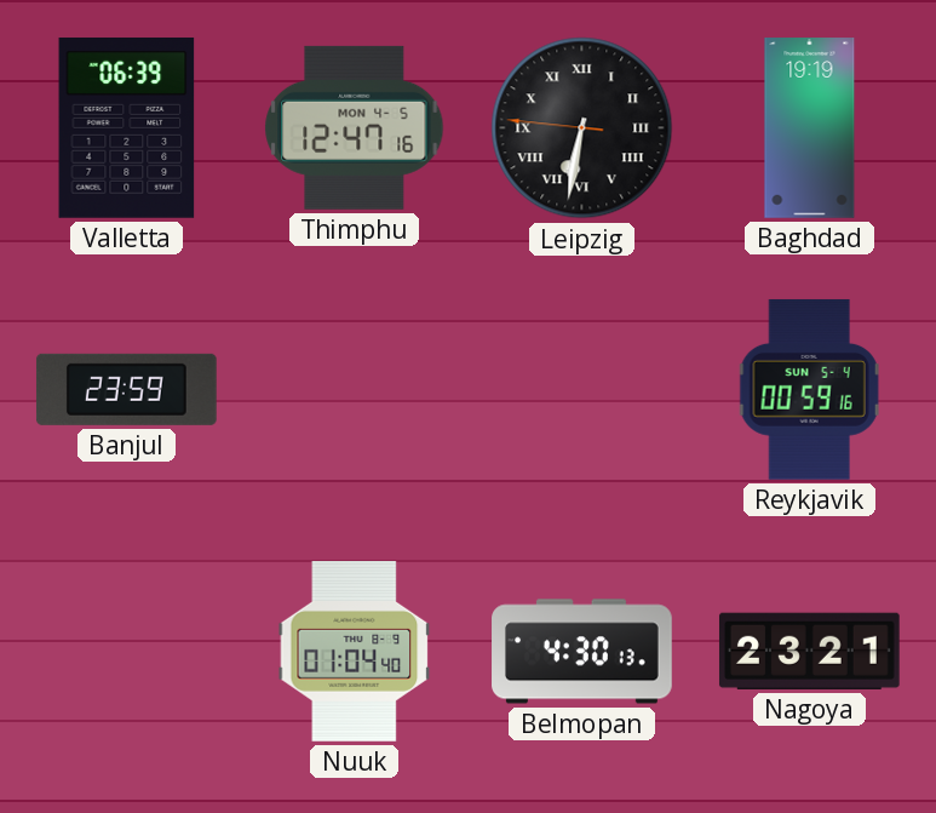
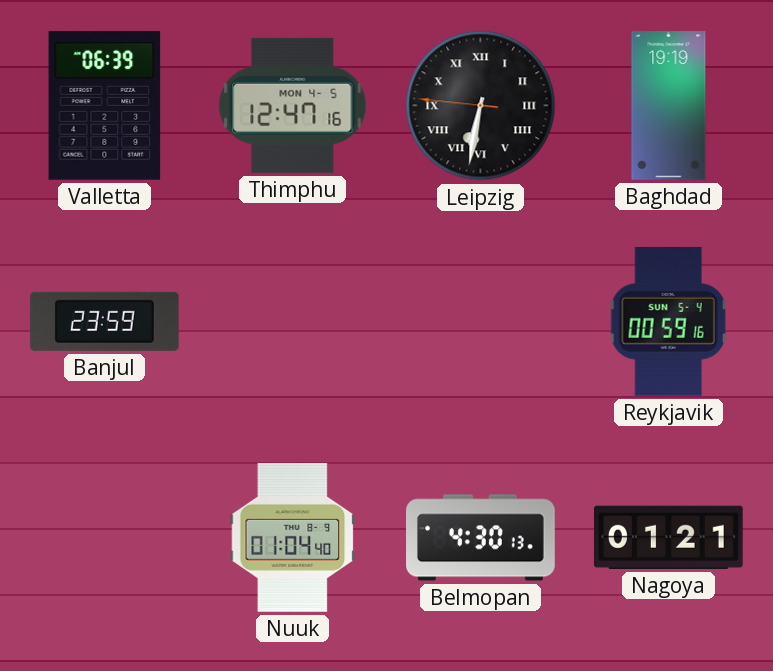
Nagoya: 23:21 -> 01:21
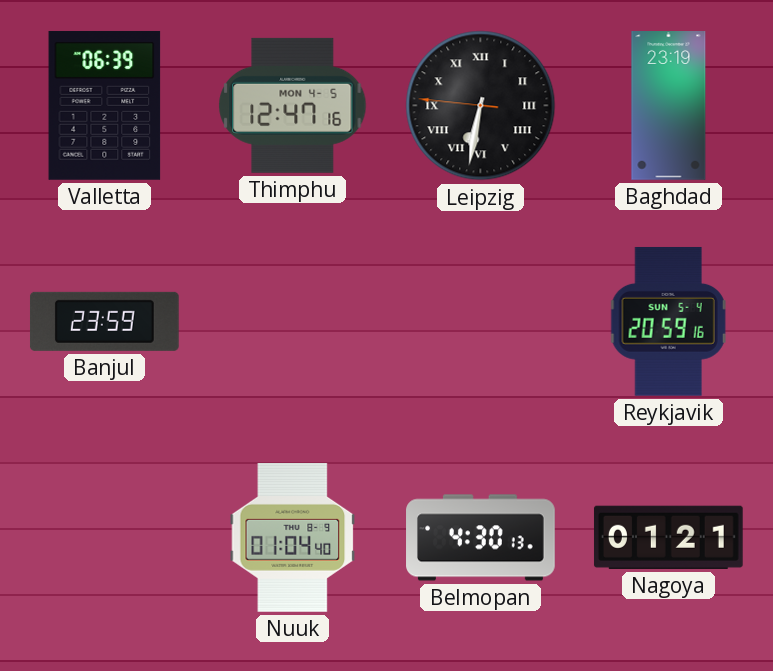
Baghdad: 19:19 -> 23:19
Reykjavik: 00:59 -> 20:59
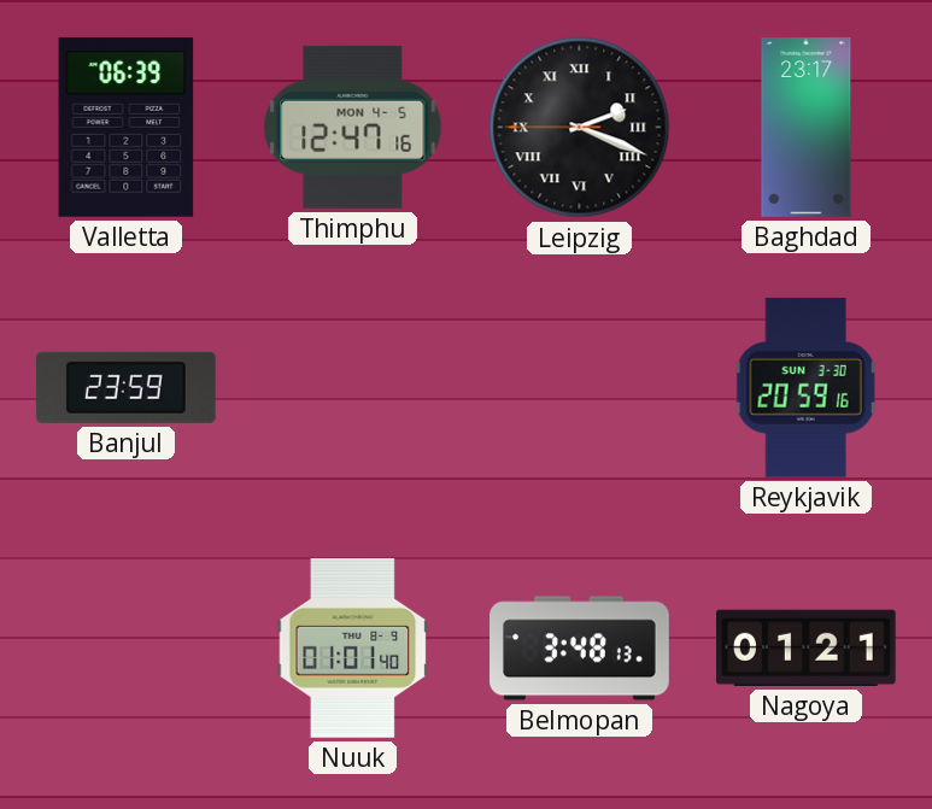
Leipzig: 6:31 -> 2:18
Baghdad: 23:19 -> 23:17
Reykjavik date: SUN 5-4 -> SUN 3-30
Nuuk: 01:04 -> 01:01
Belmopan: 4:30 -> 3:48
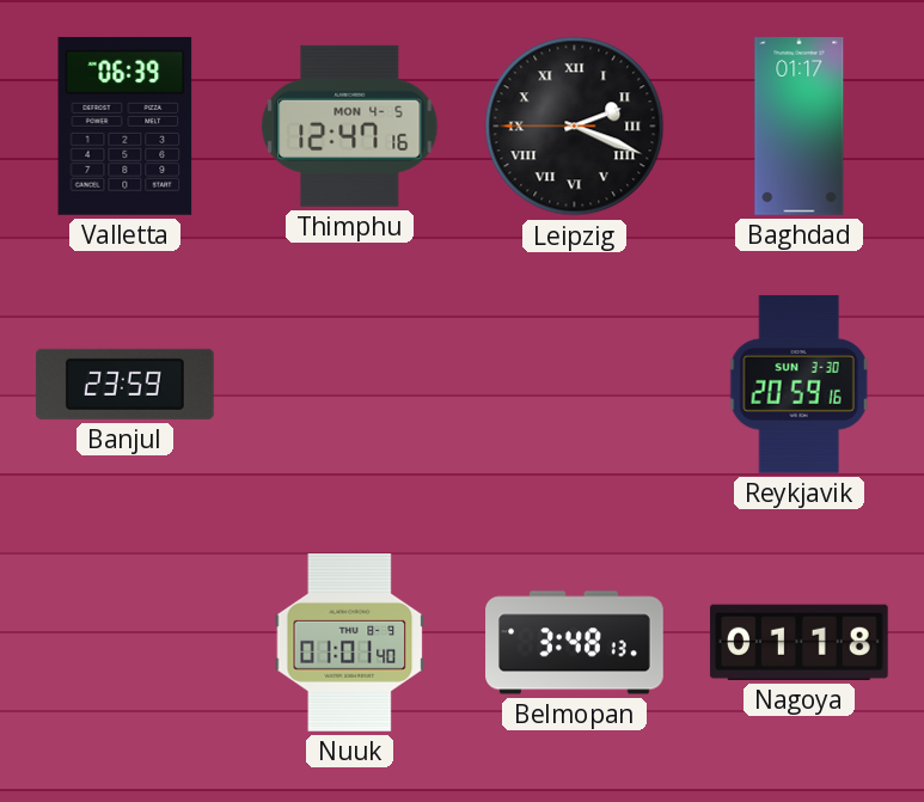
Baghdad: 23:17 -> 01:17
Nagoya: 01:21 -> 01:18
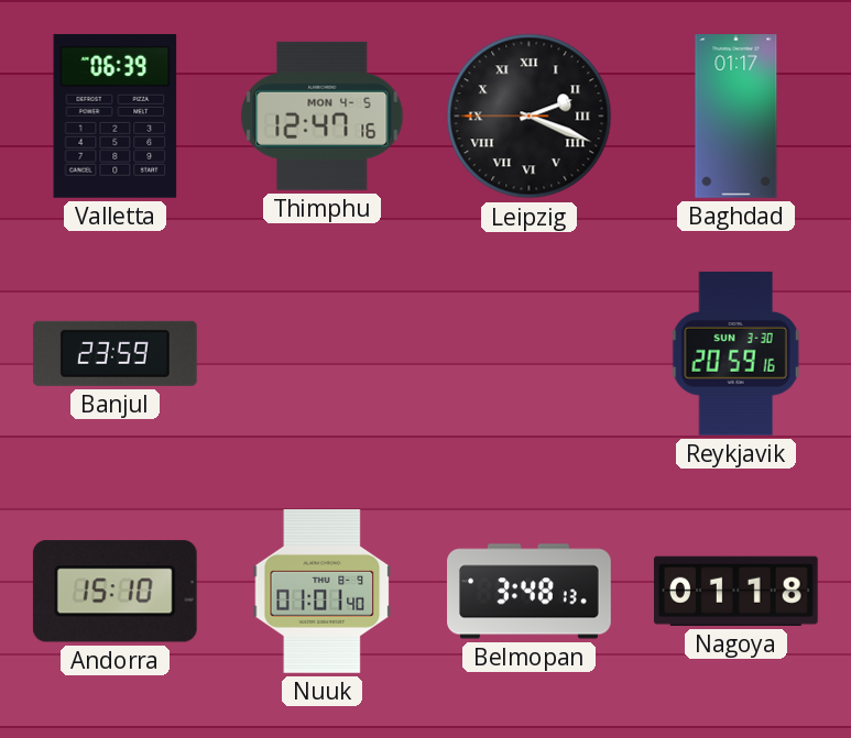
Andorra: none -> 15:10
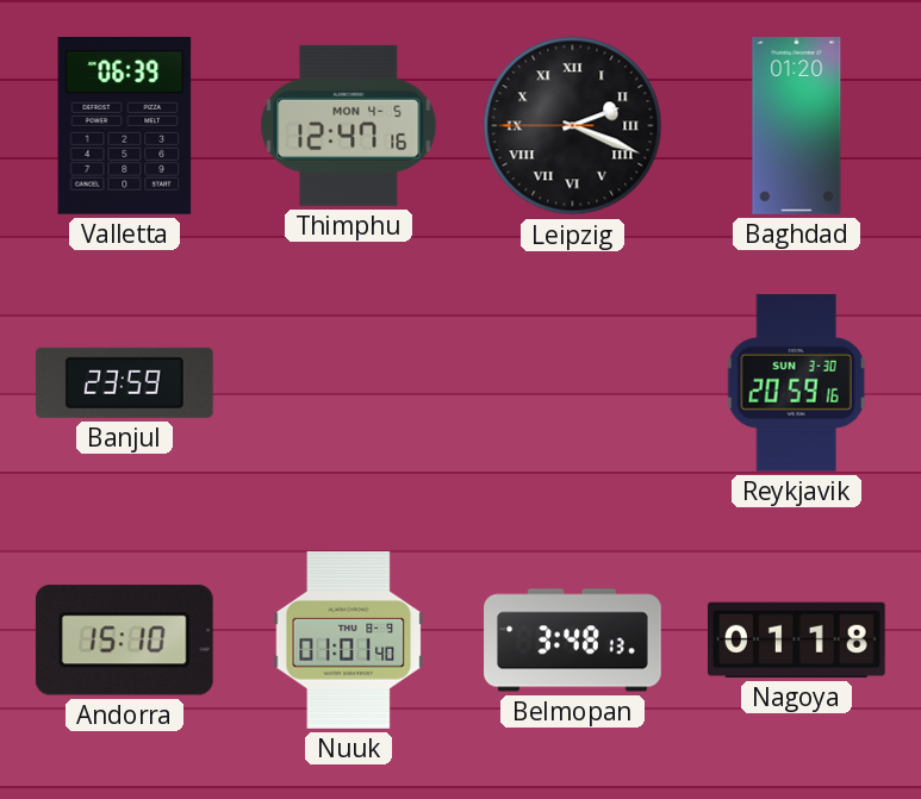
Baghdad: 01:17 -> 01:20
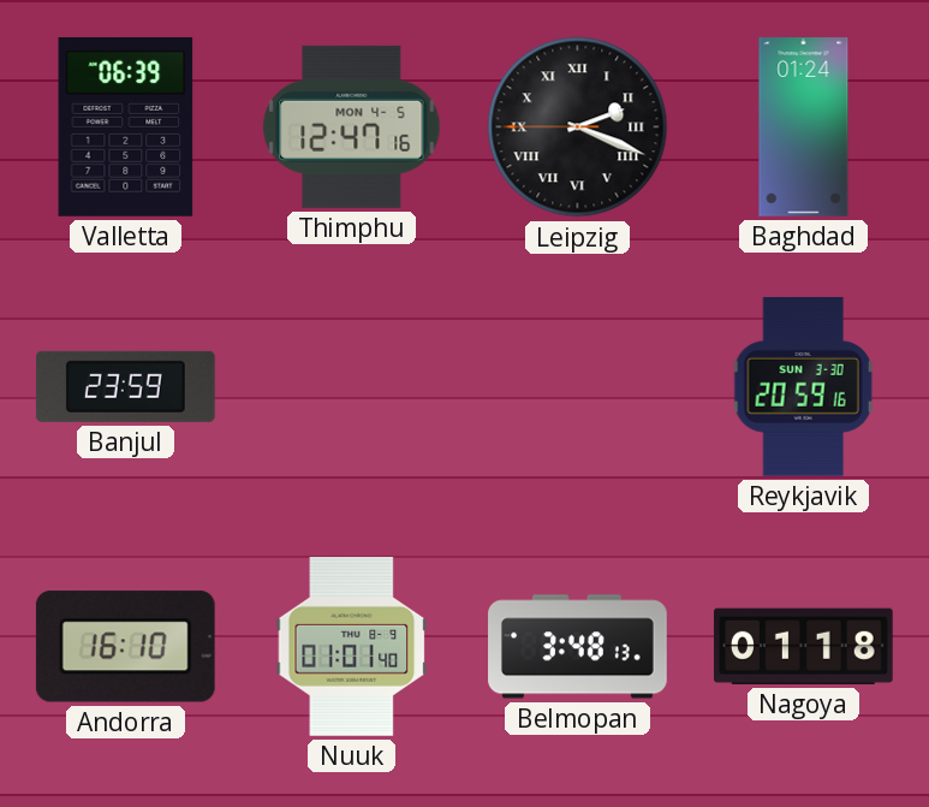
Baghdad: 01:20 -> 01:24
Andorra: 15:10 -> 16:10
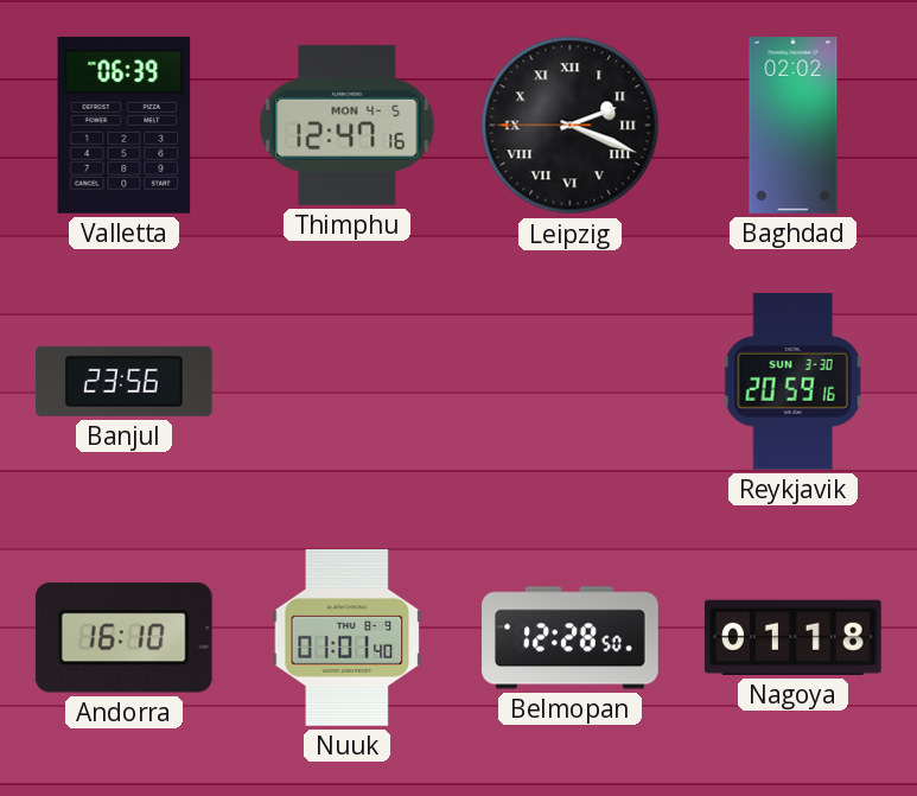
Baghdad: 01:24 -> 02:02
Banjul: 23:59 -> 23:56
Belmopan: 3:48 -> 12:28
